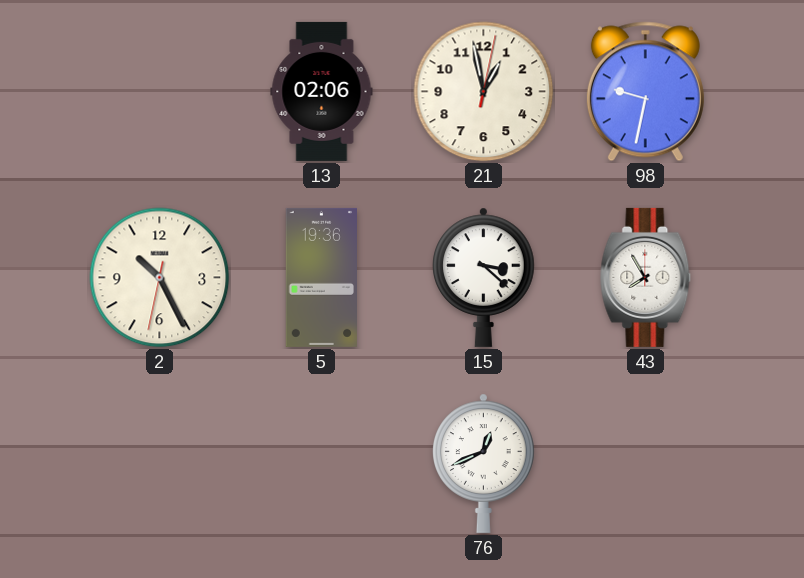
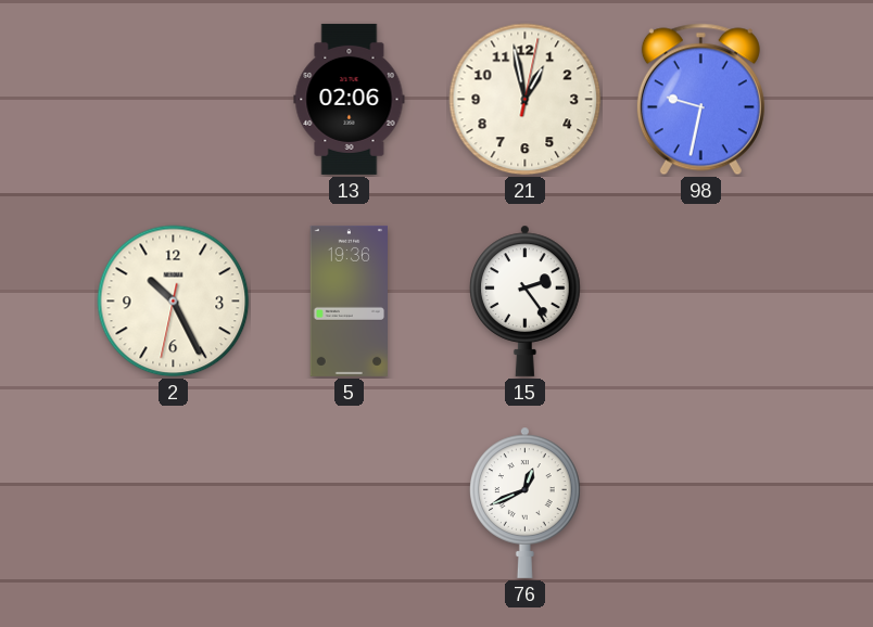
15: 3:22 -> 2:24
43: 7:55 -> none
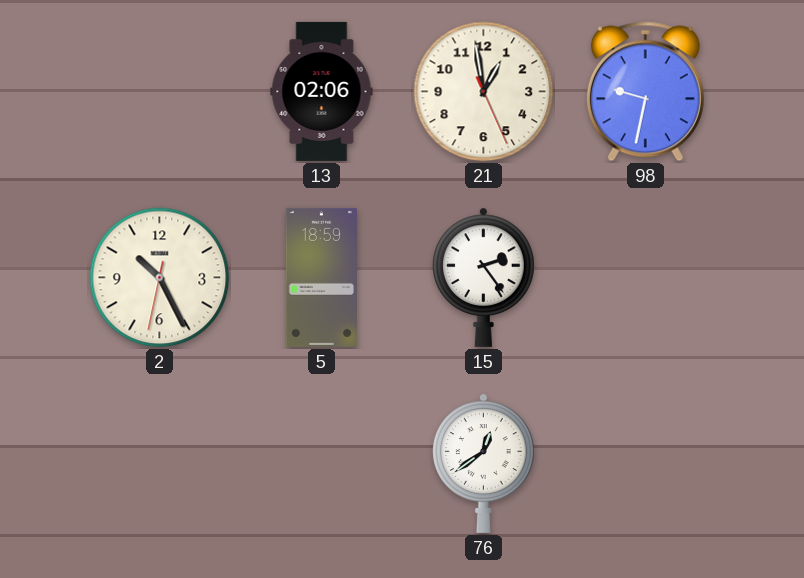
21: 12:58:02 -> 12:58:26
5: 19:36 -> 18:59
76: 12:41 -> 12:39
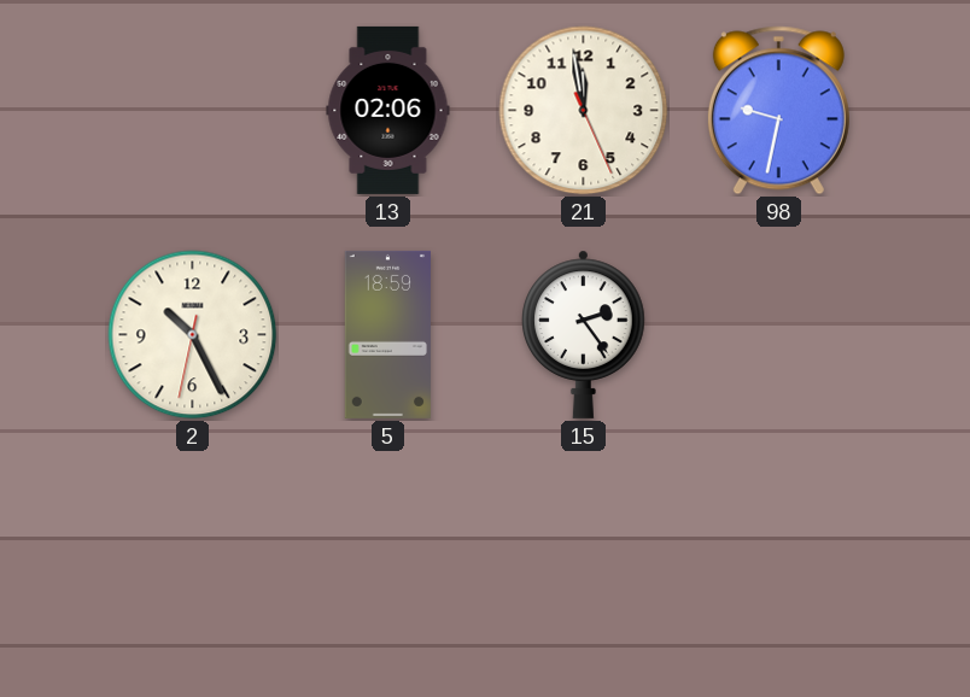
21: 12:58 -> 11:58
76: 12:39 -> none
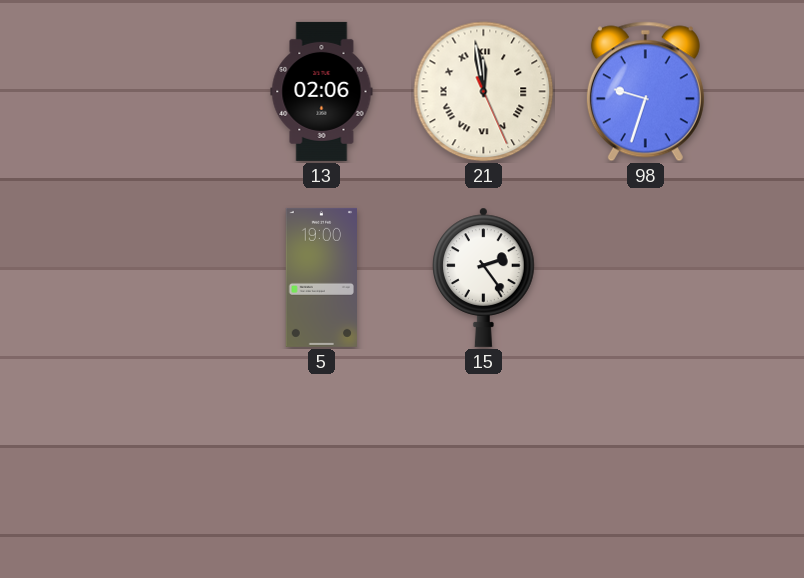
21 numerals: Arabic -> Roman
98: 9:32 -> 9:33
2: 10:25 -> none
5: 18:59 -> 19:00
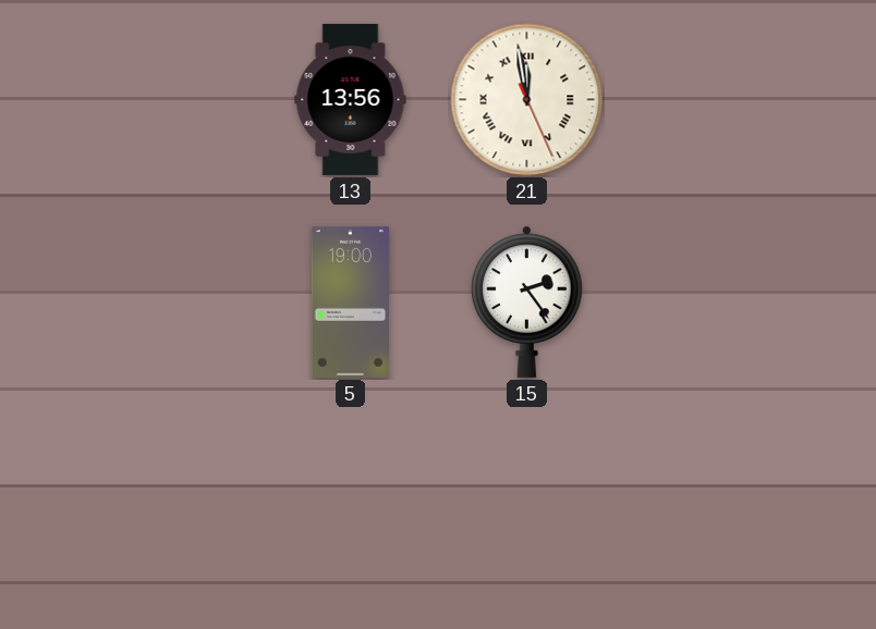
13: 02:06 -> 13:56
98: 9:33 -> none
